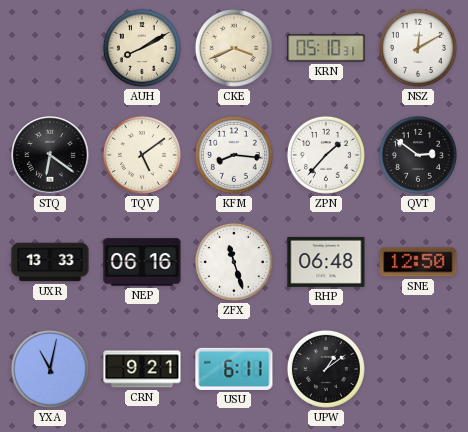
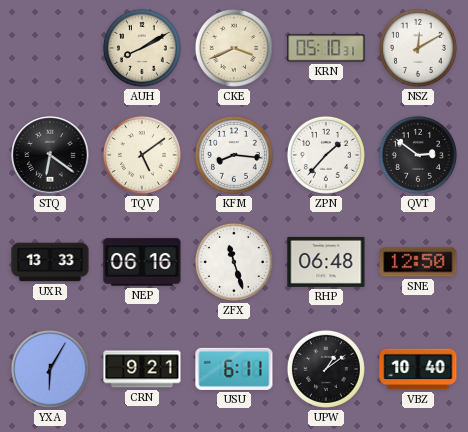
YXA: 11:02 -> 6:05
VBZ: none -> 10:40
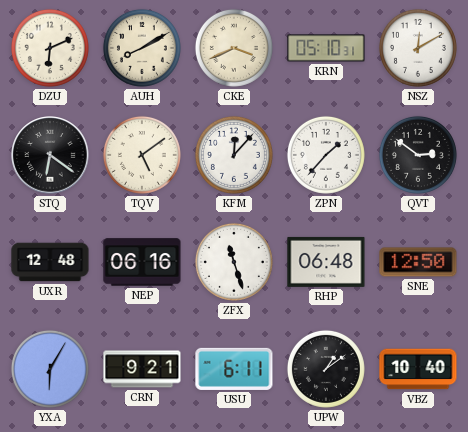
DZU: none -> 6:11
KFM: 8:16 -> 12:07
UXR: 13:33 -> 12:48
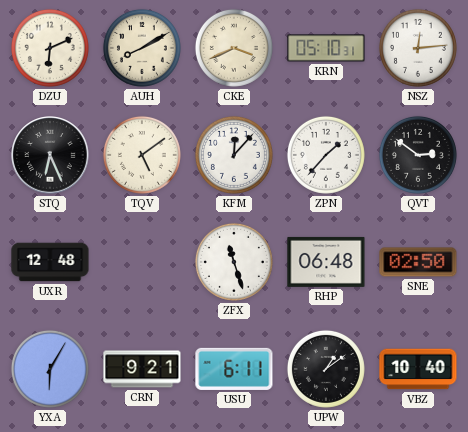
NSZ: 12:10 -> 12:14
STQ: 6:21 -> 6:26
NEP: 06:16 -> none
SNE: 12:50 -> 02:50
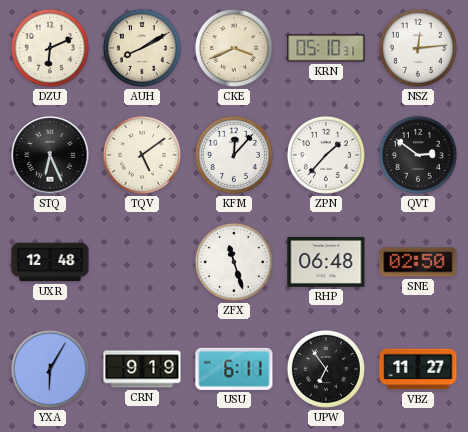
CRN: 9:21 -> 9:19
UPW: 1:09 -> 6:54
VBZ: 10:40 -> 11:27
